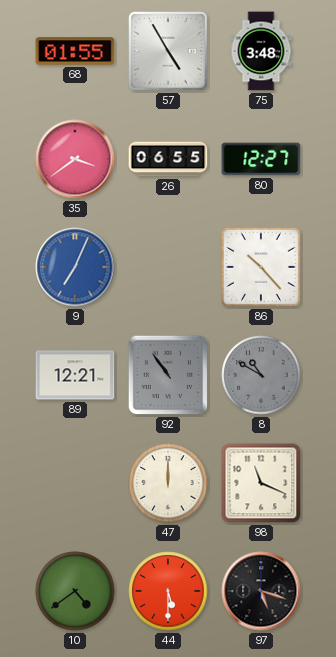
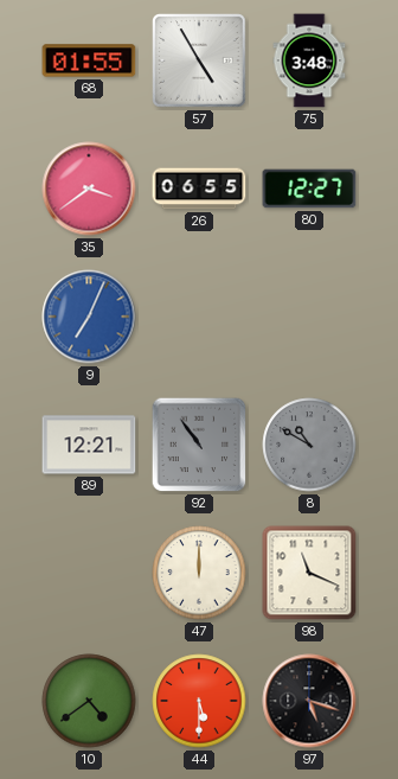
86: 10:23 -> none
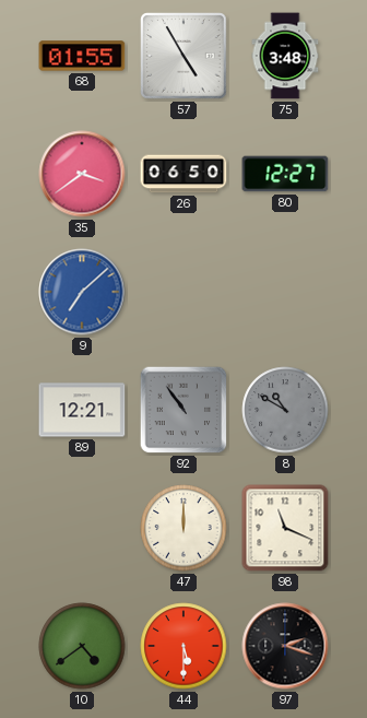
26: 06:55 -> 06:50
9: 7:04 -> 7:08
97: 5:18 -> 2:18
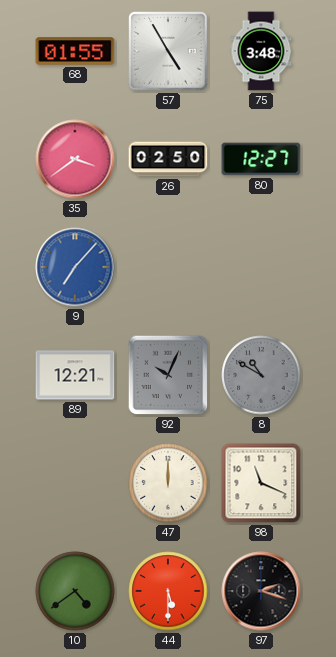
26: 06:50 -> 02:50
9: 7:08 -> 7:07
92: 10:54 -> 10:04
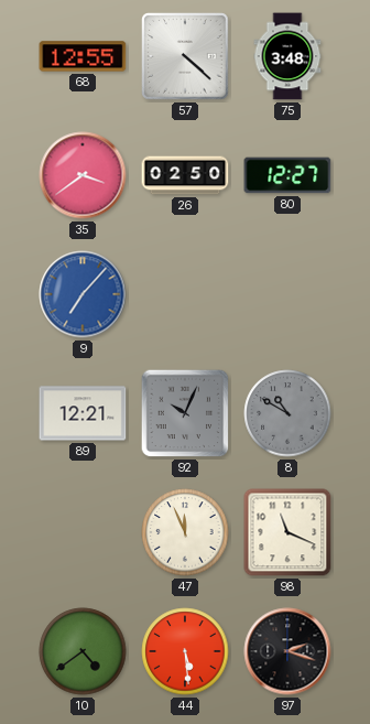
68: 01:55 -> 12:55
57: 4:55 -> 4:22
47: 12:00 -> 11:56
44: 5:30 -> 5:29
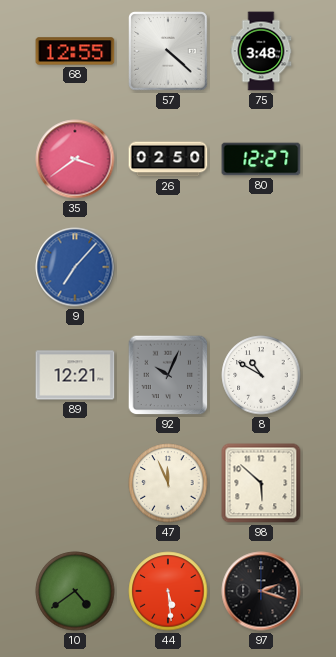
8 dial: grey -> white
98: 11:19 -> 5:52
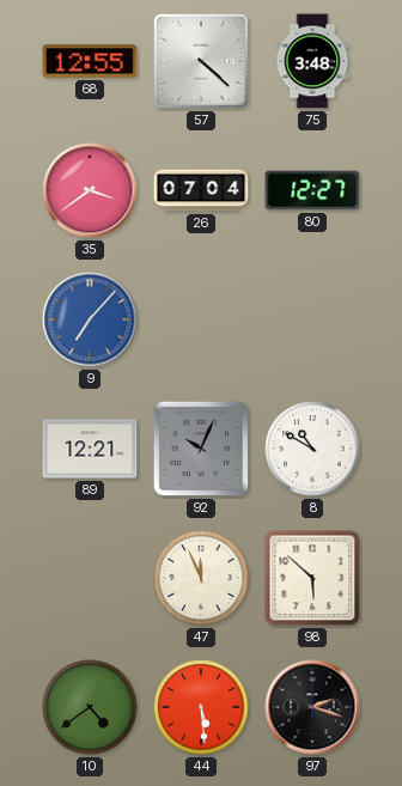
26: 02:50 -> 07:04
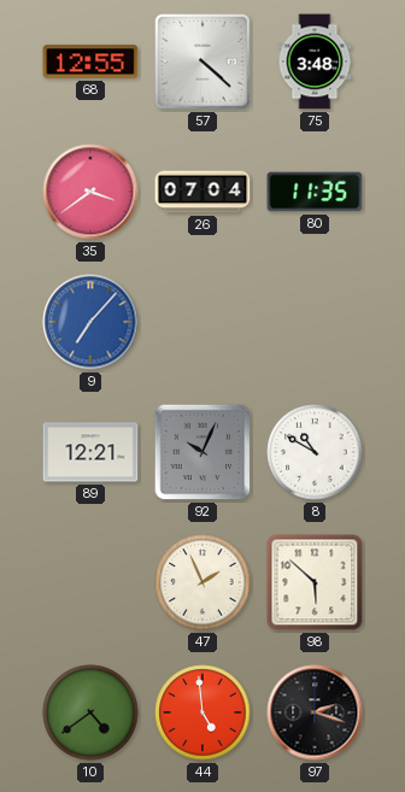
80: 12:27 -> 11:35
47: 11:56 -> 1:56
44: 5:29 -> 4:59
